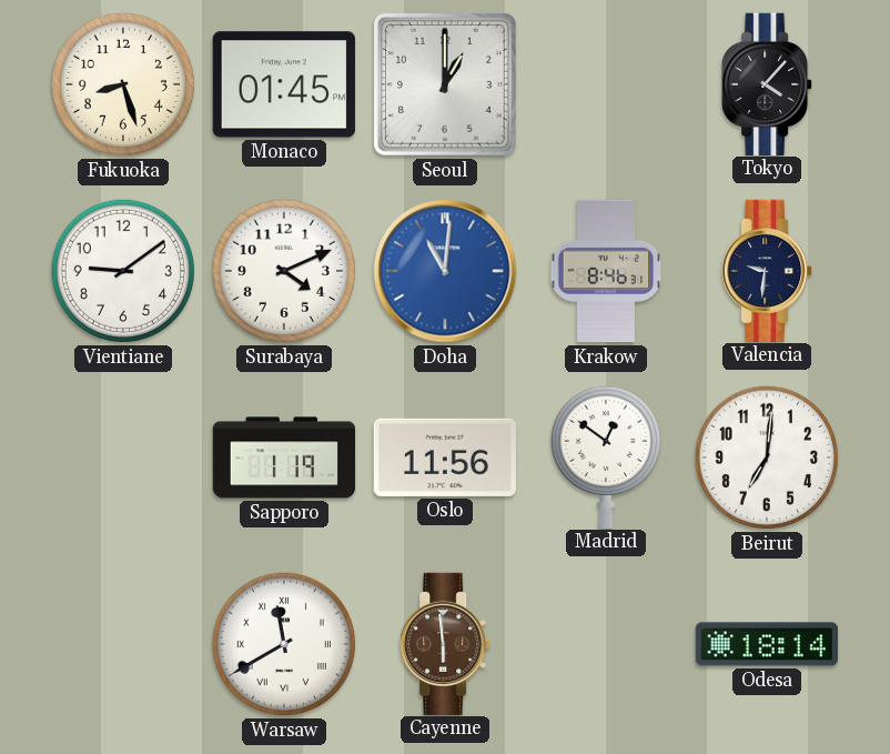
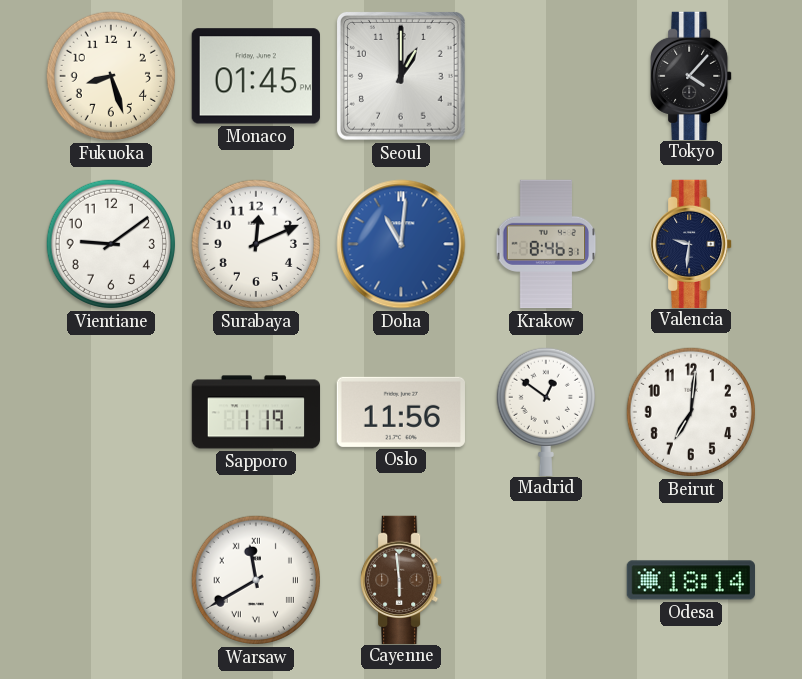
Surabaya: 4:11 -> 12:11
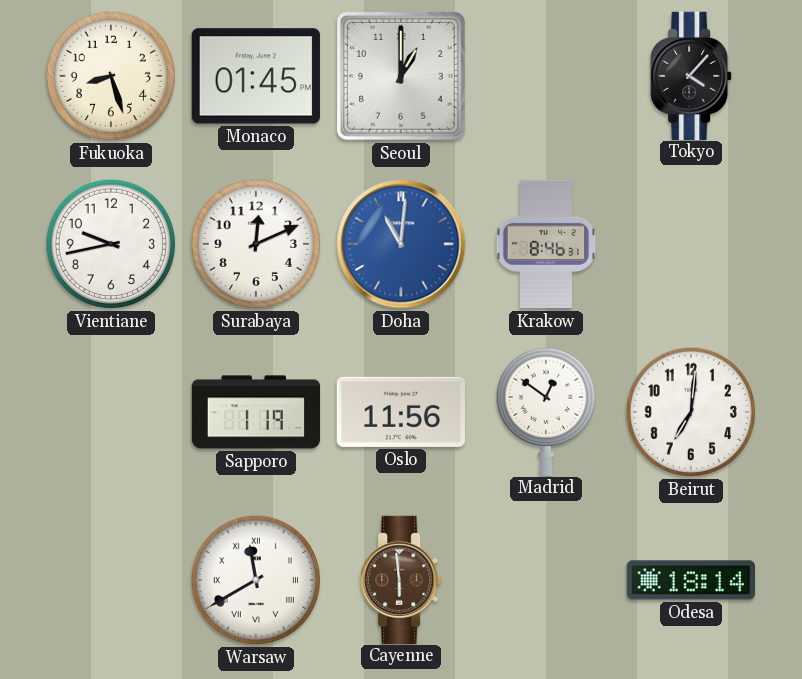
Vientiane: 9:09 -> 9:43
Valencia: 9:31 -> none
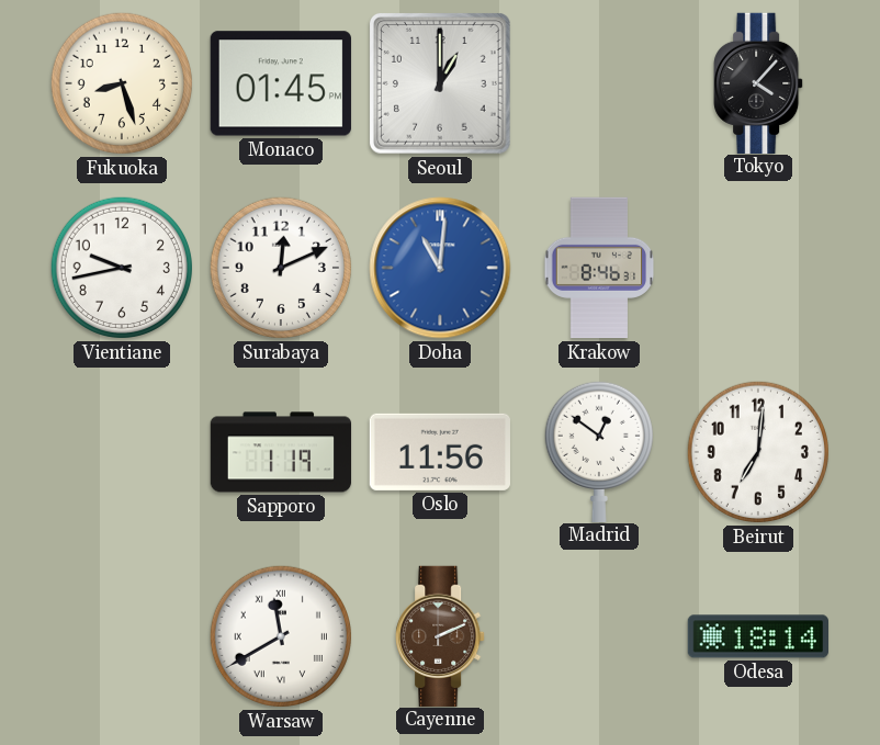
Cayenne: 5:59 -> 2:11
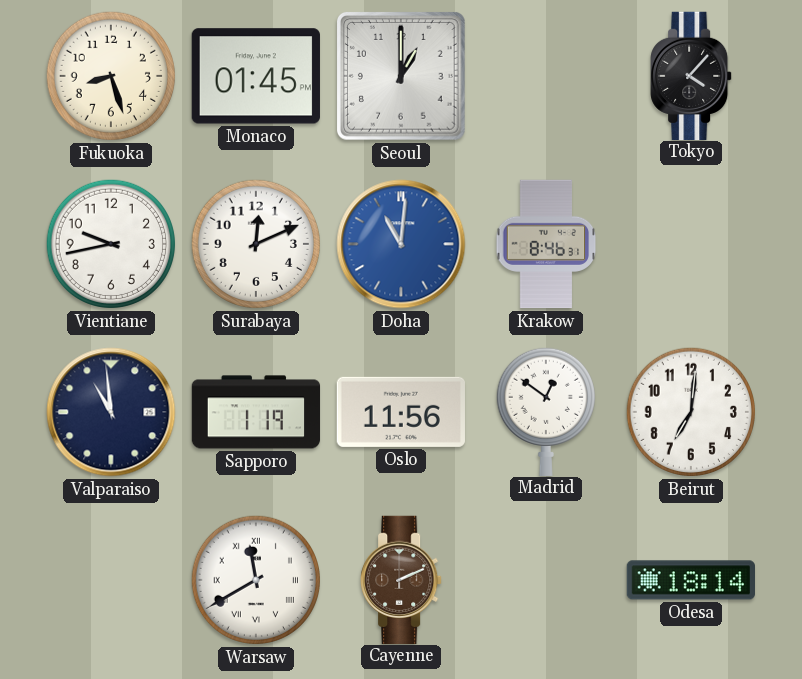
Valparaiso: none -> 10:59
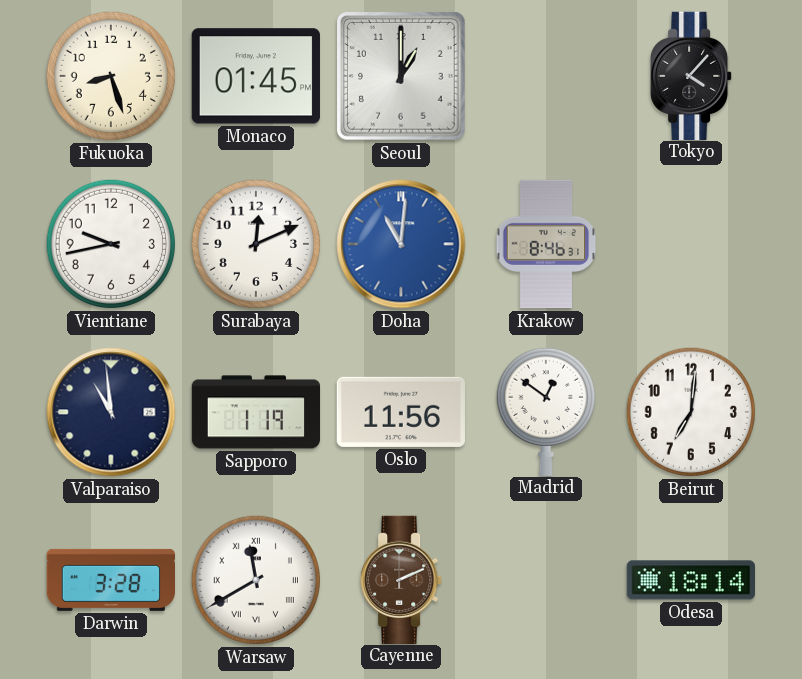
Darwin: none -> 3:28
